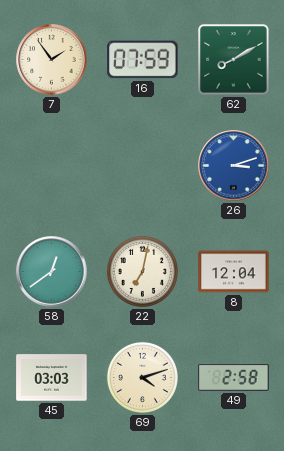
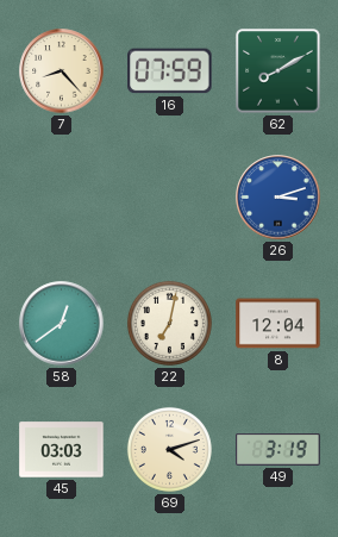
7: 1:54 -> 8:23
49: 2:58 -> 3:19
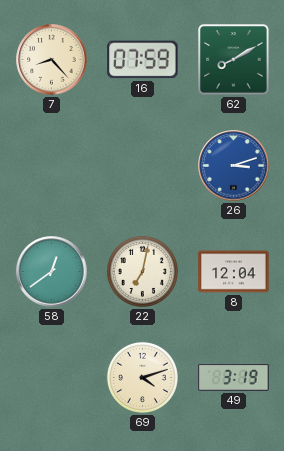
45: 03:03 -> none
